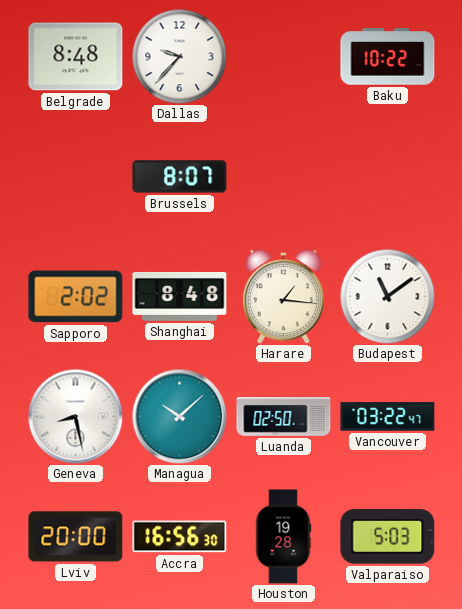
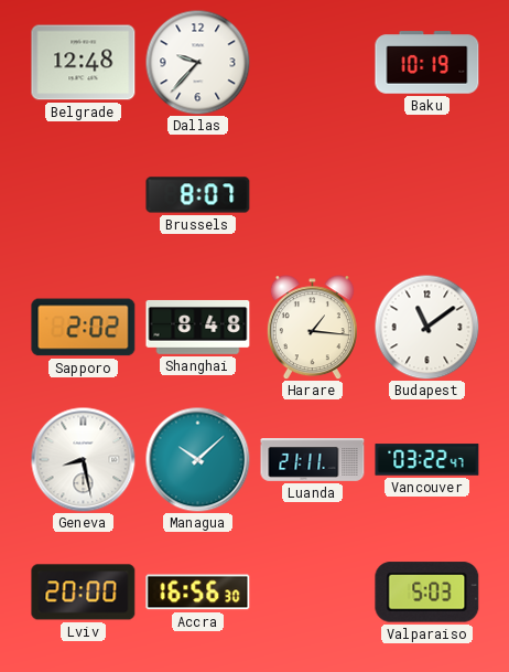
Belgrade: 8:48 -> 12:48
Baku: 10:22 -> 10:19
Luanda: 02:50 -> 21:11
Houston: 19:28 -> none
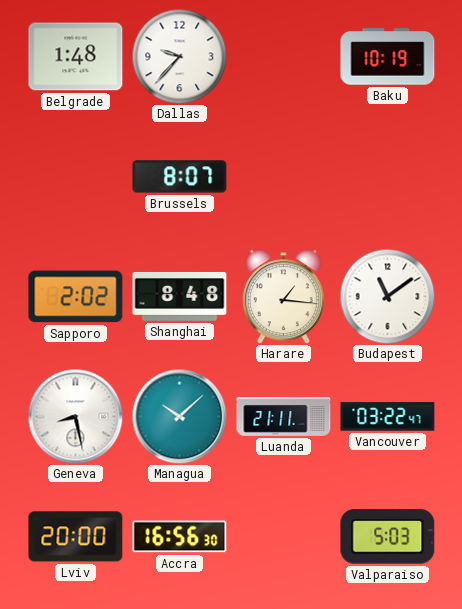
Belgrade: 12:48 -> 1:48
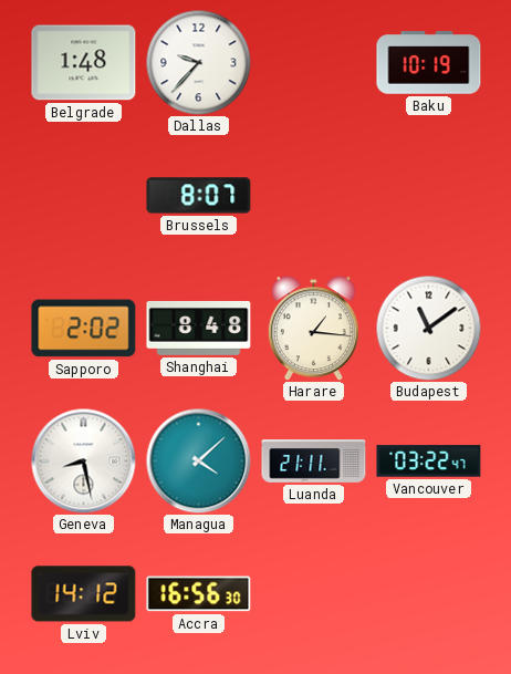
Managua: 10:08 -> 4:08
Lviv: 20:00 -> 14:12
Valparaiso: 5:03 -> none
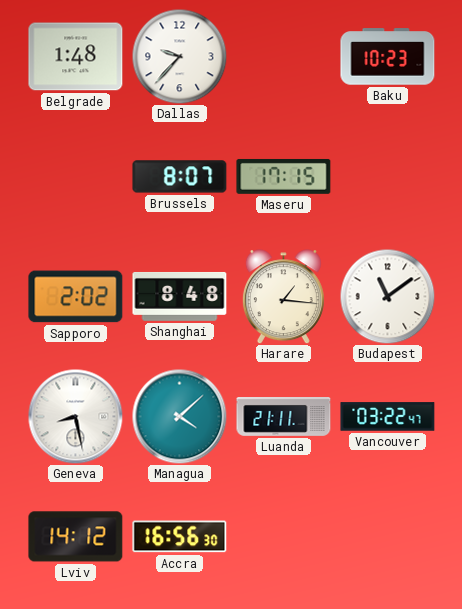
Baku: 10:19 -> 10:23
Maseru: none -> 17:15
